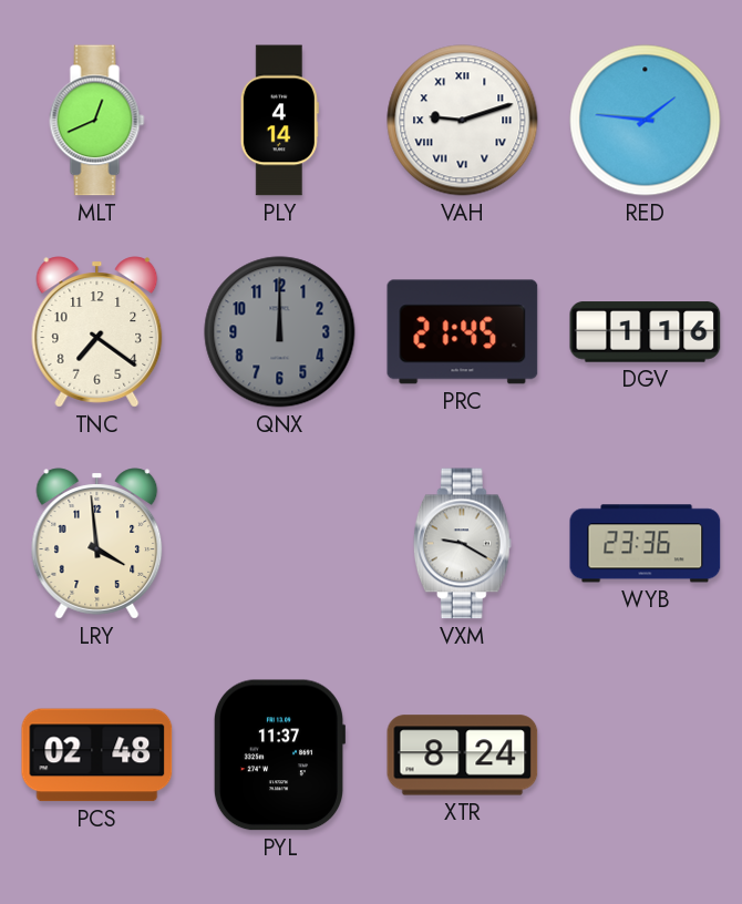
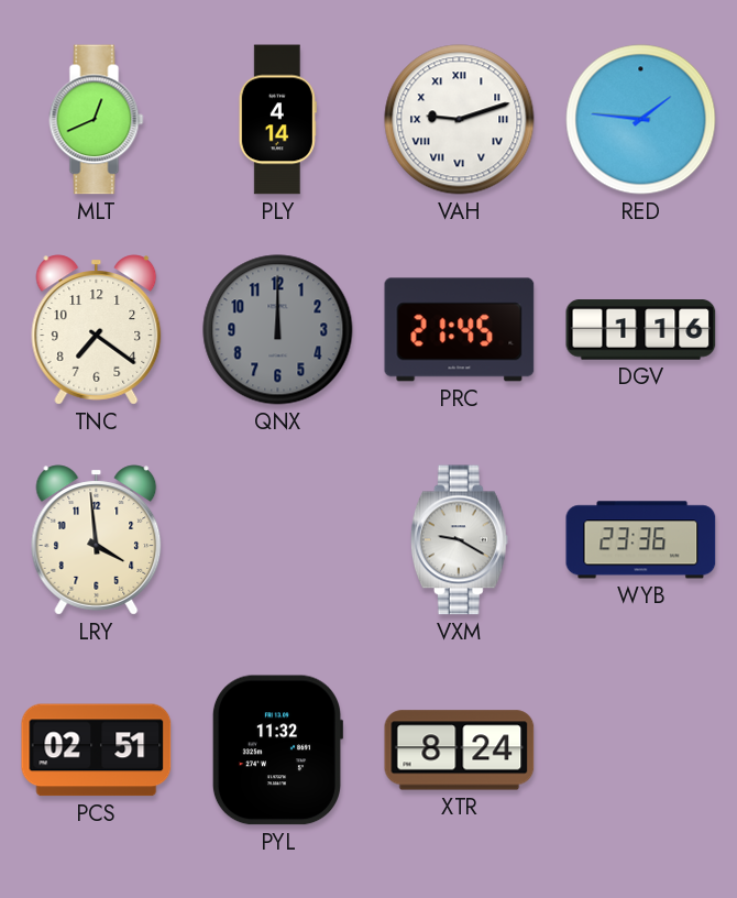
PCS: 02:48 -> 02:51
PYL: 11:37 -> 11:32
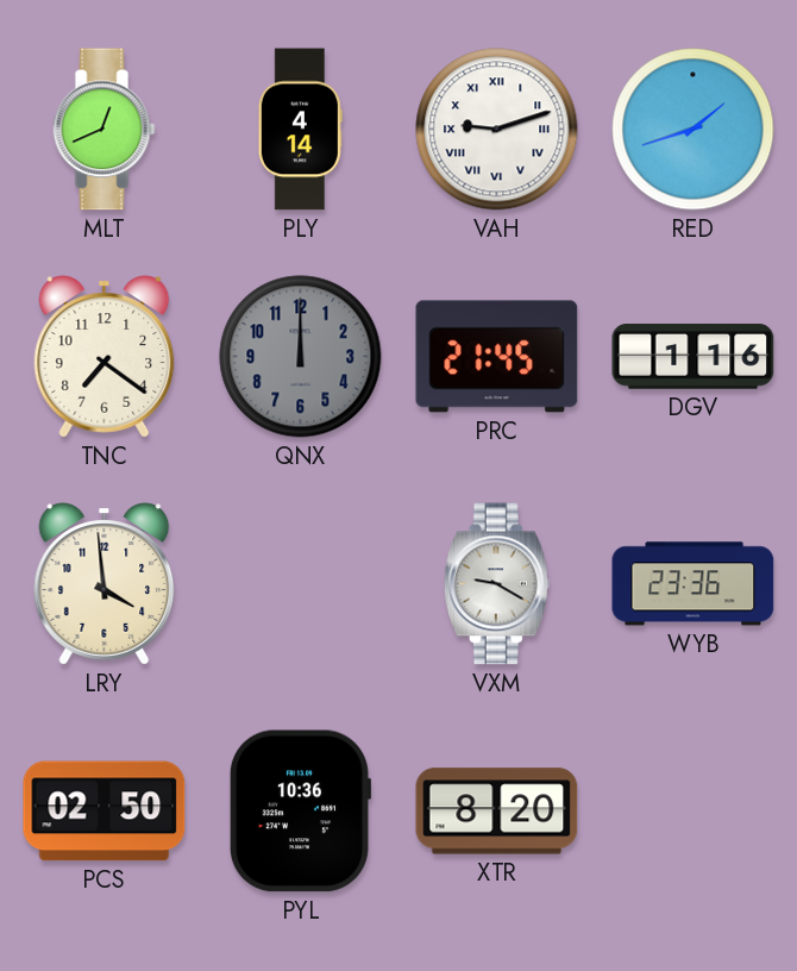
RED: 1:46 -> 1:42
PCS: 02:51 -> 02:50
PYL: 11:32 -> 10:36
XTR: 8:24 -> 8:20
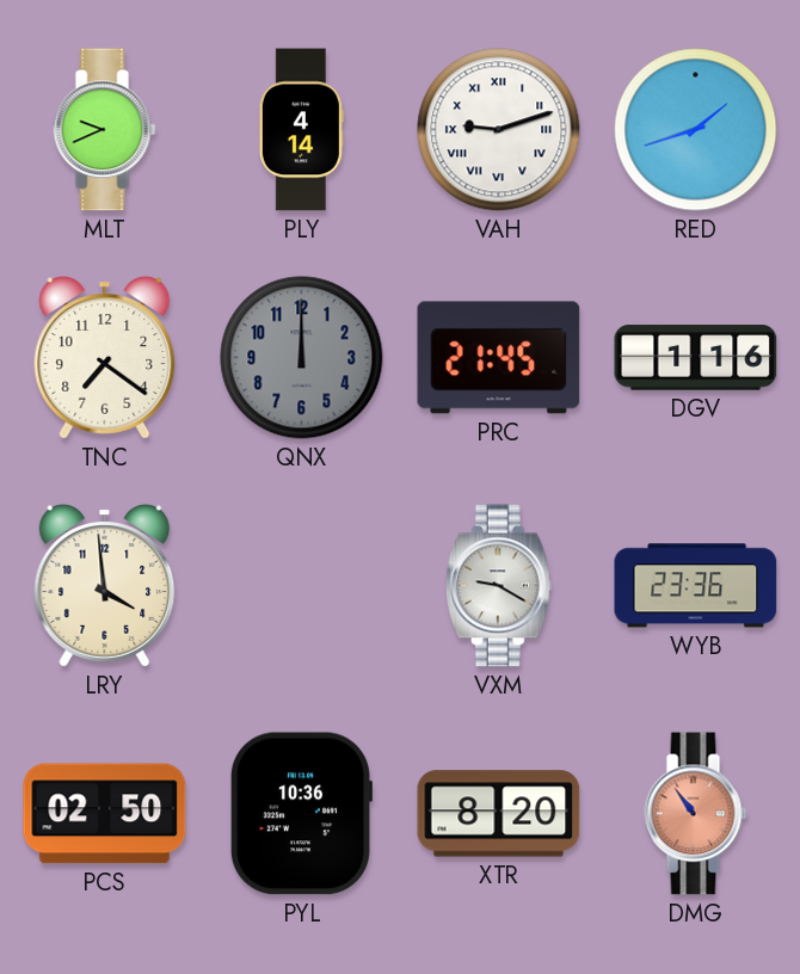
MLT: 12:41 -> 9:41
DMG: none -> 10:54
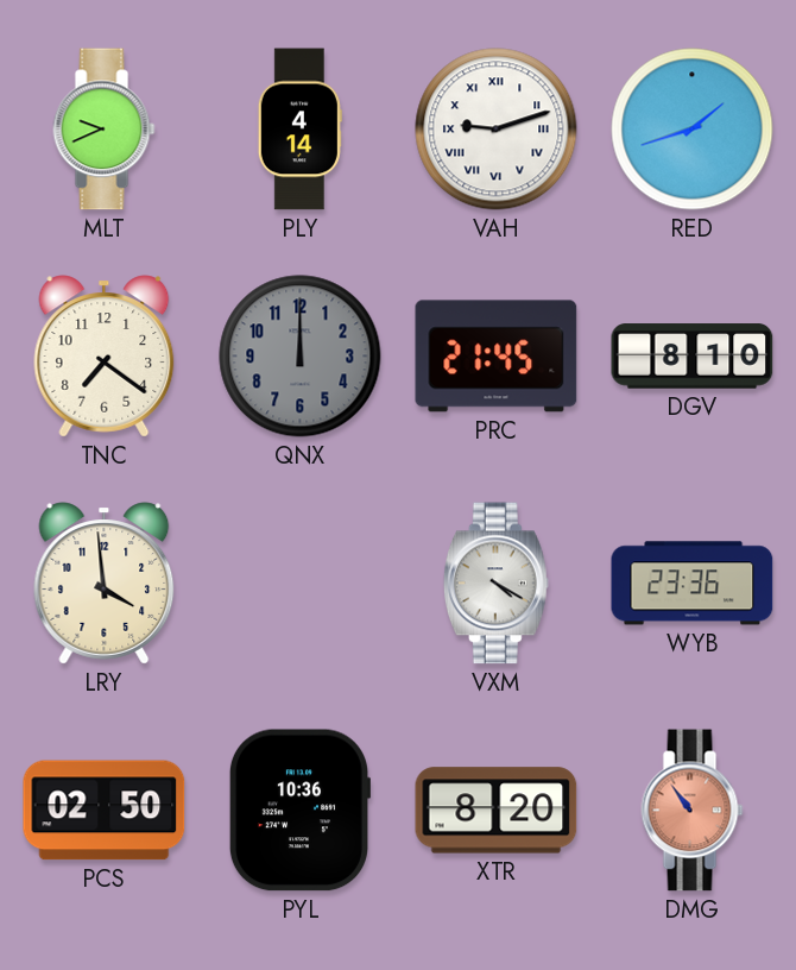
DGV: 1:16 -> 8:10
VXM: 9:20 -> 4:20
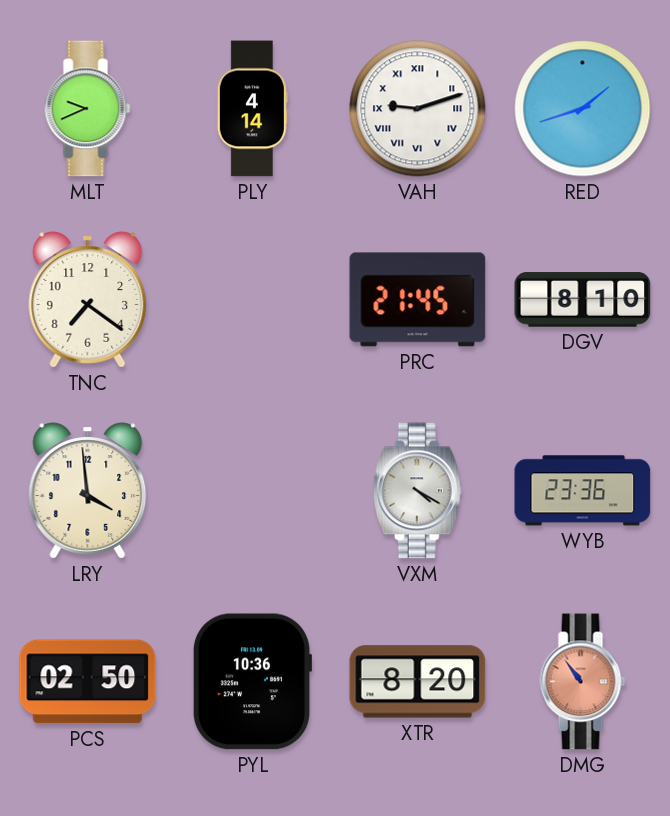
QNX: 12:00 -> none
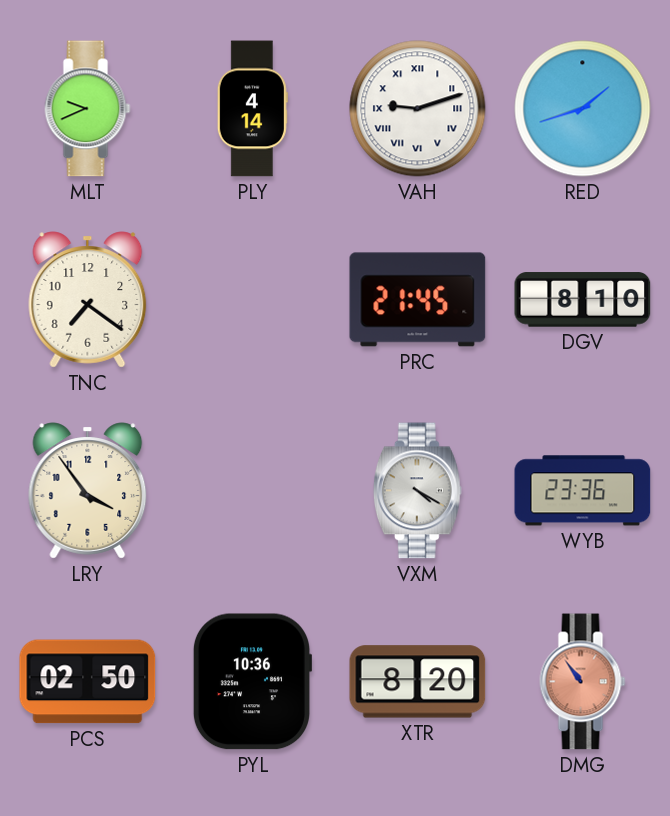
LRY: 3:59 -> 3:54
